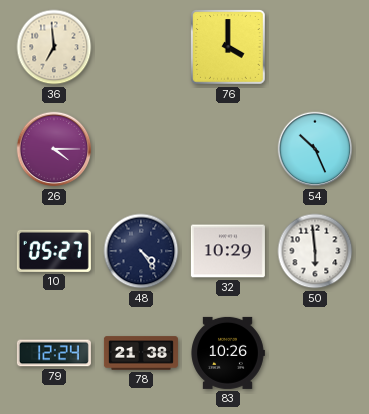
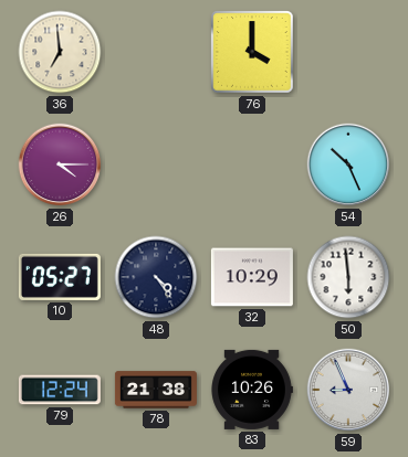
59: none -> 8:56
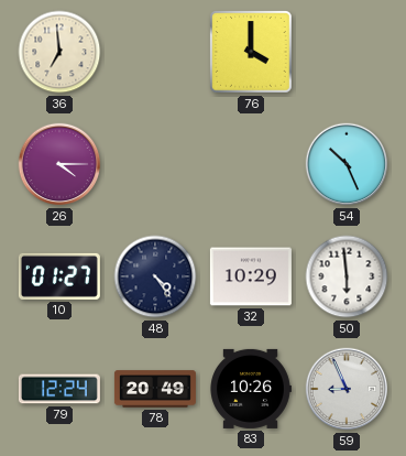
10: 05:27 -> 01:27
78: 21:38 -> 20:49
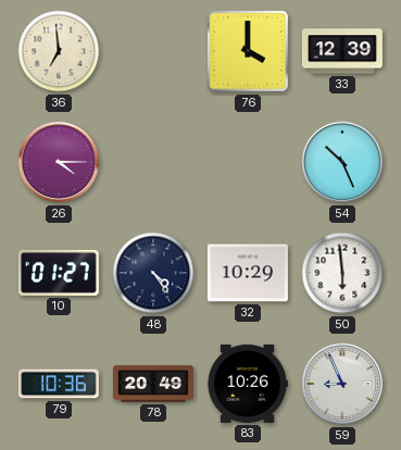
33: none -> 12:39
79: 12:24 -> 10:36
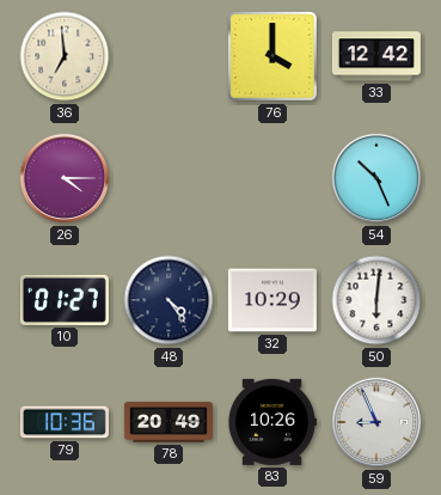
33: 12:39 -> 12:42
50: 5:59 -> 6:01
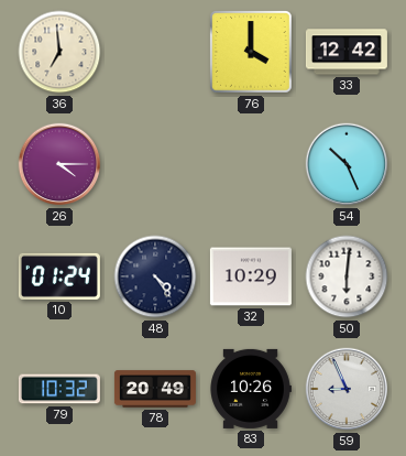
10: 01:27 -> 01:24
79: 10:36 -> 10:32
